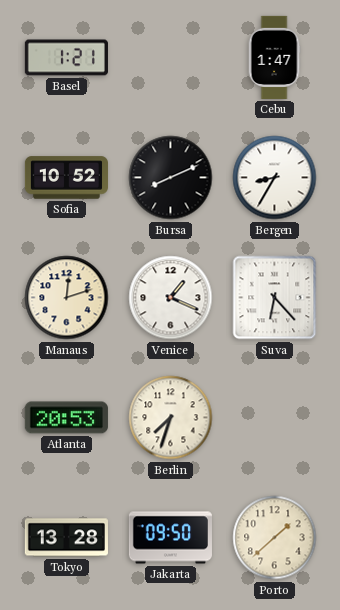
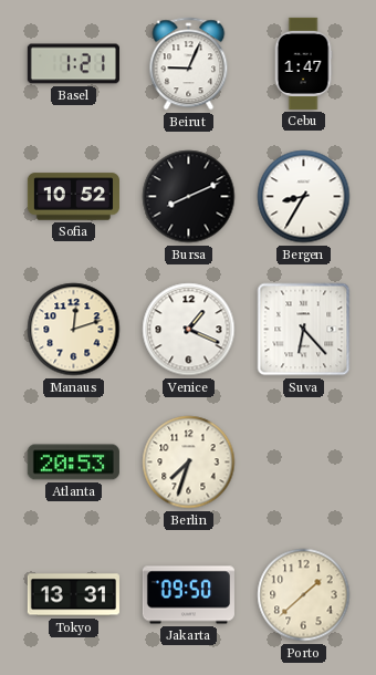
Beirut: none -> 9:04
Tokyo: 13:28 -> 13:31
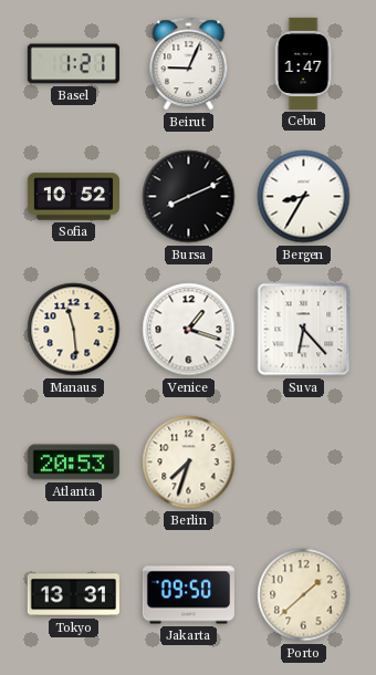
Manaus: 12:12 -> 11:29
Venice: 1:19 -> 1:18
